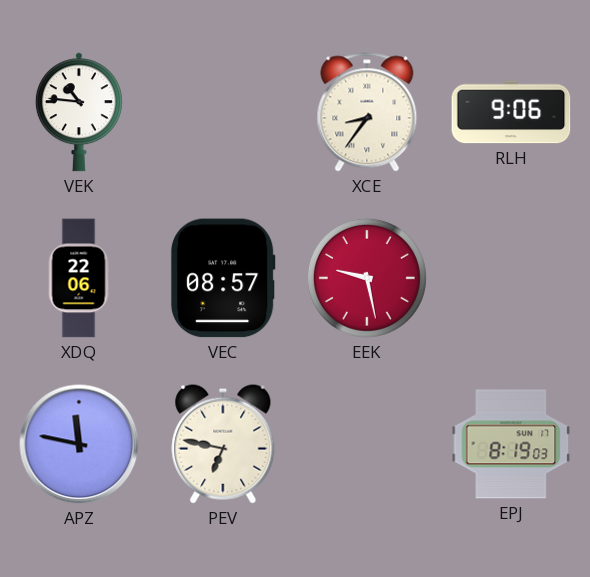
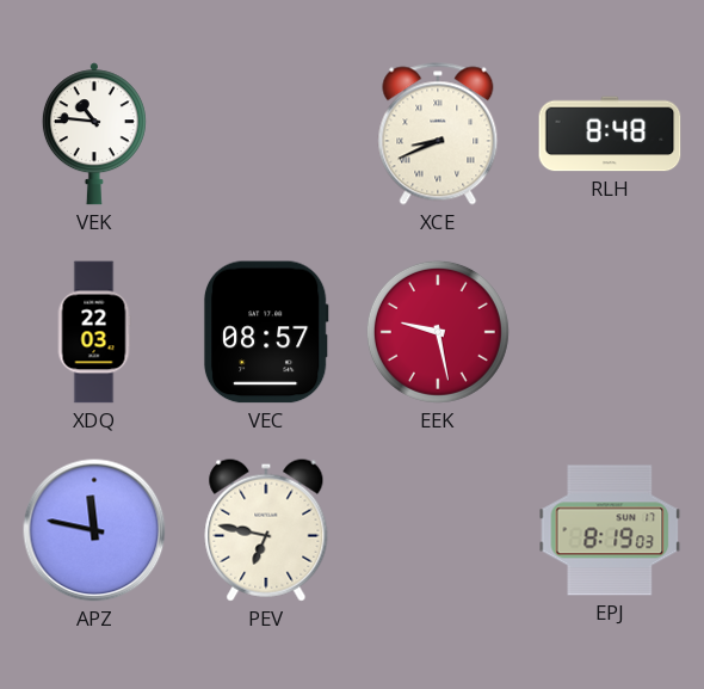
XCE: 8:36 -> 8:41
RLH: 9:06 -> 8:48
XDQ: 22:06 -> 22:03
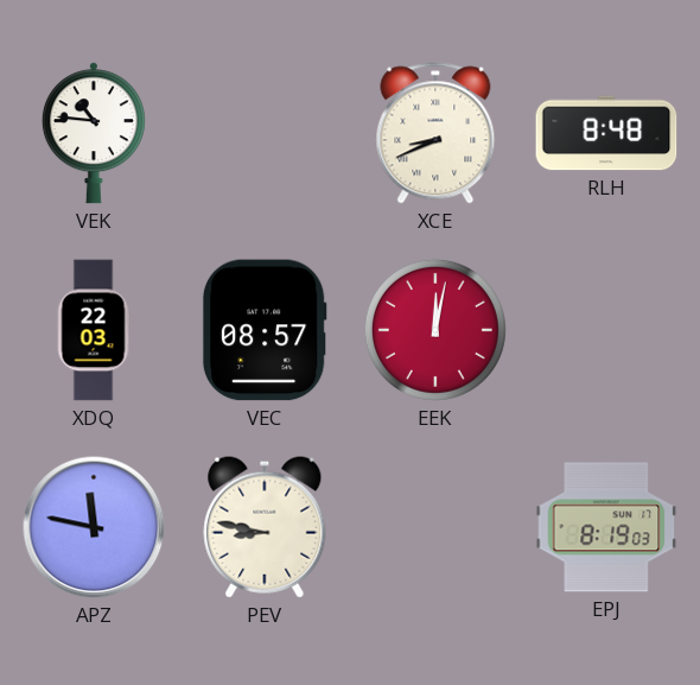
EEK: 9:28 -> 12:02
PEV: 6:47 -> 8:47
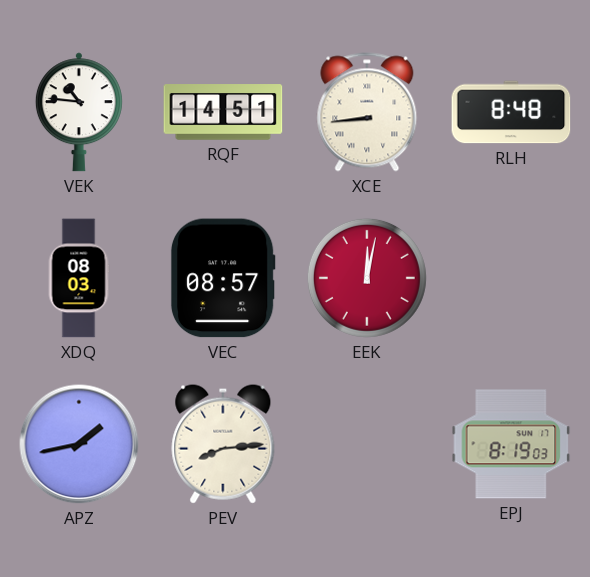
RQF: none -> 14:51
XCE: 8:41 -> 8:44
XDQ: 22:03 -> 08:03
APZ: 11:47 -> 1:43
PEV: 8:47 -> 8:14
